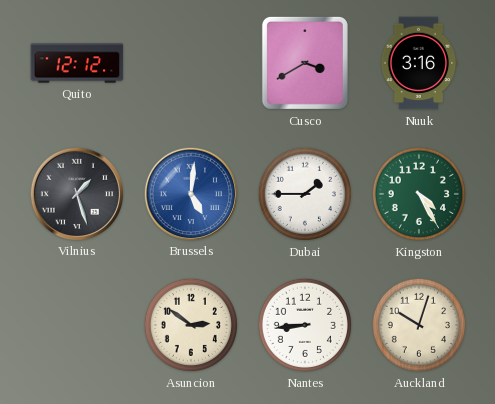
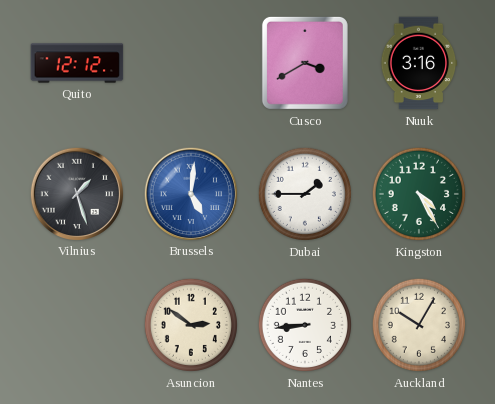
Auckland: 10:03 -> 10:05
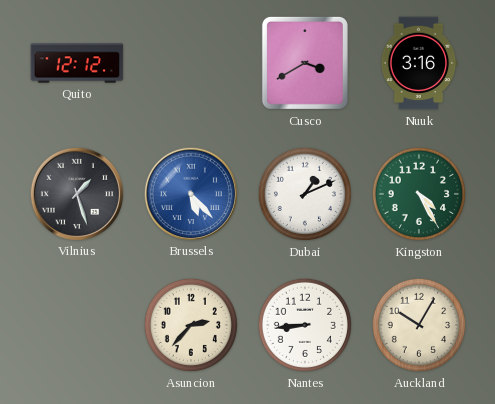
Brussels: 5:01 -> 5:23
Dubai: 1:45 -> 1:11
Asuncion: 2:51 -> 2:37
